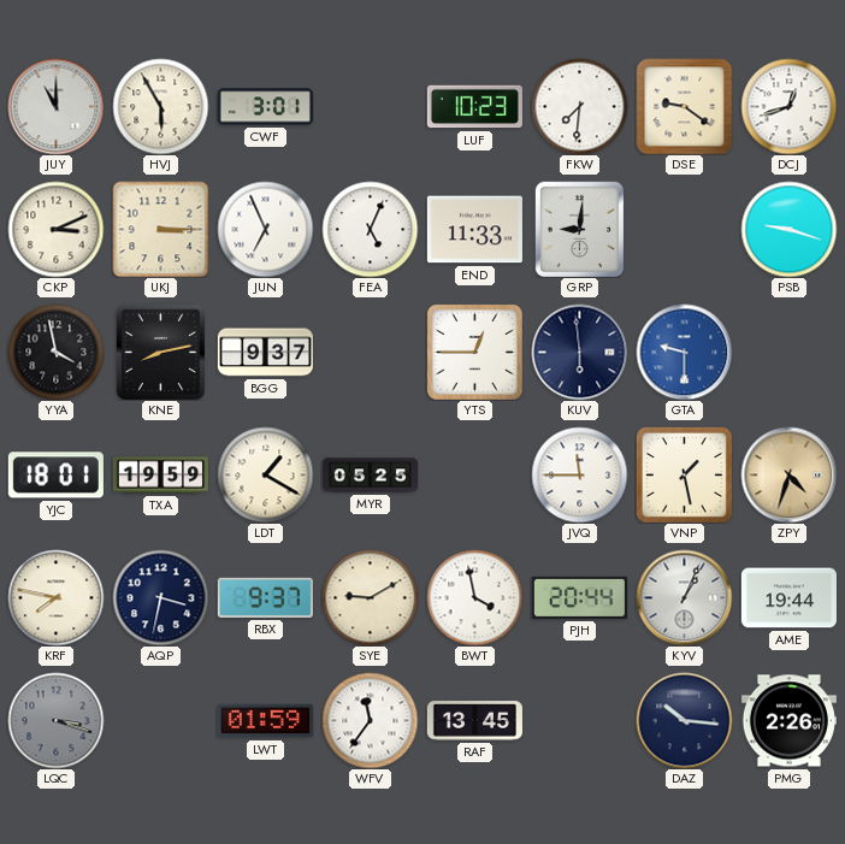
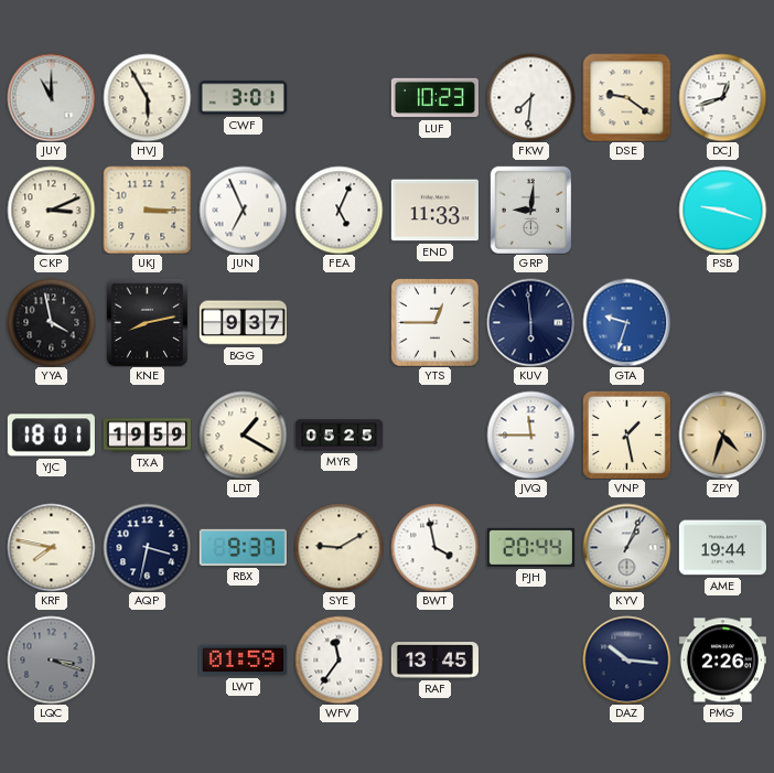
GTA: 9:30 -> 9:33
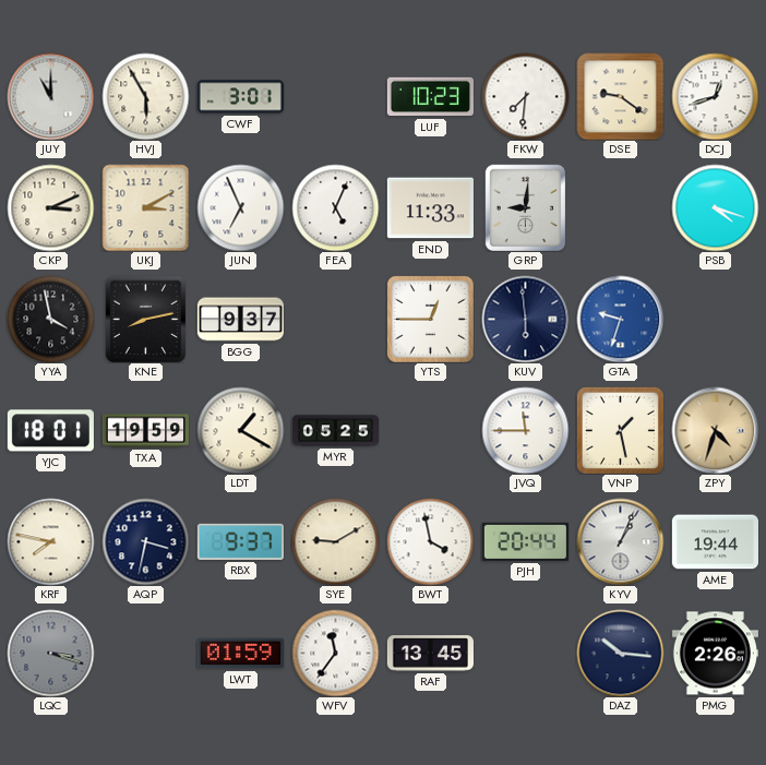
UKJ: 3:15 -> 3:10
PSB: 9:18 -> 4:18
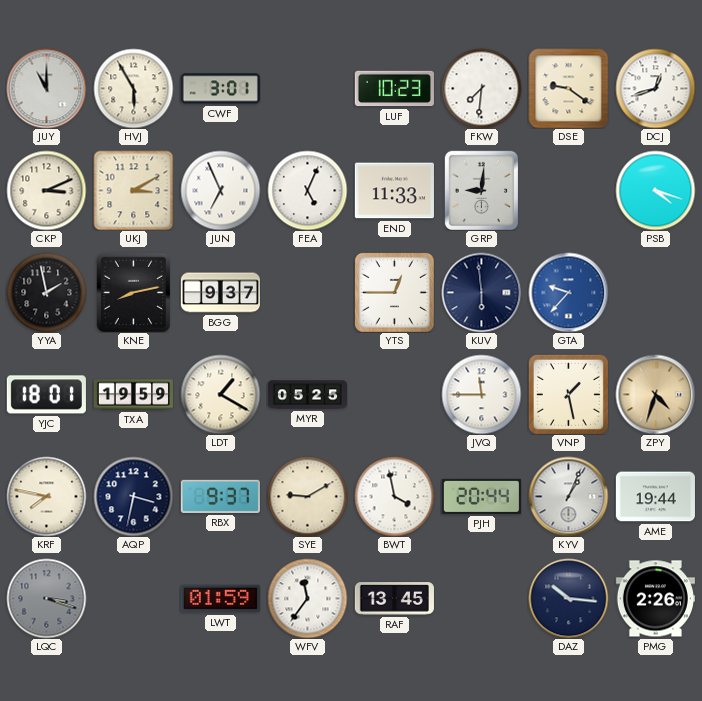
YYA: 3:58 -> 1:58
GTA: 9:33 -> 9:37
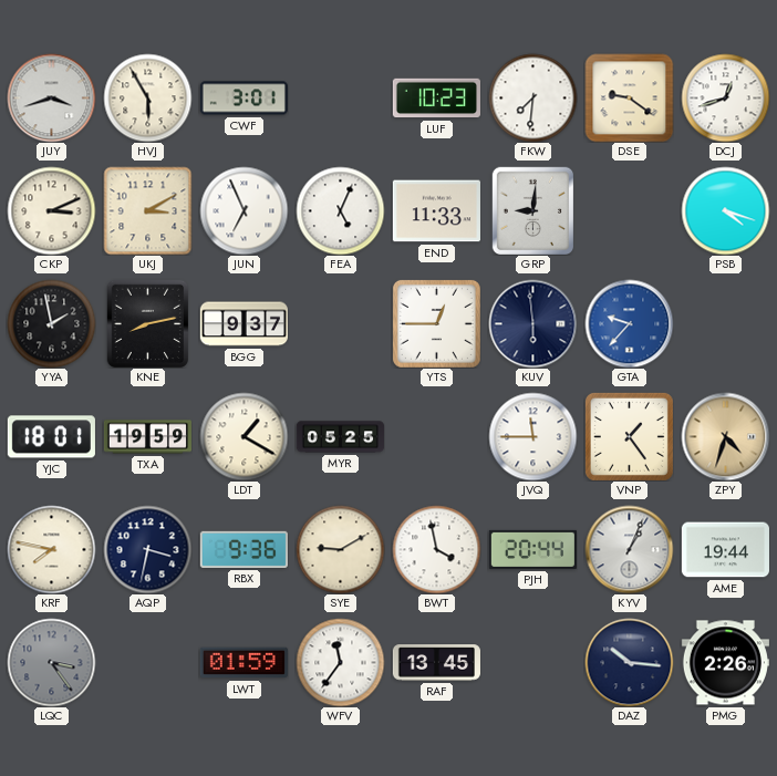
JUY: 11:00 -> 3:42
VNP: 1:28 -> 1:24
RBX: 9:37 -> 9:36
LQC: 3:18 -> 3:24
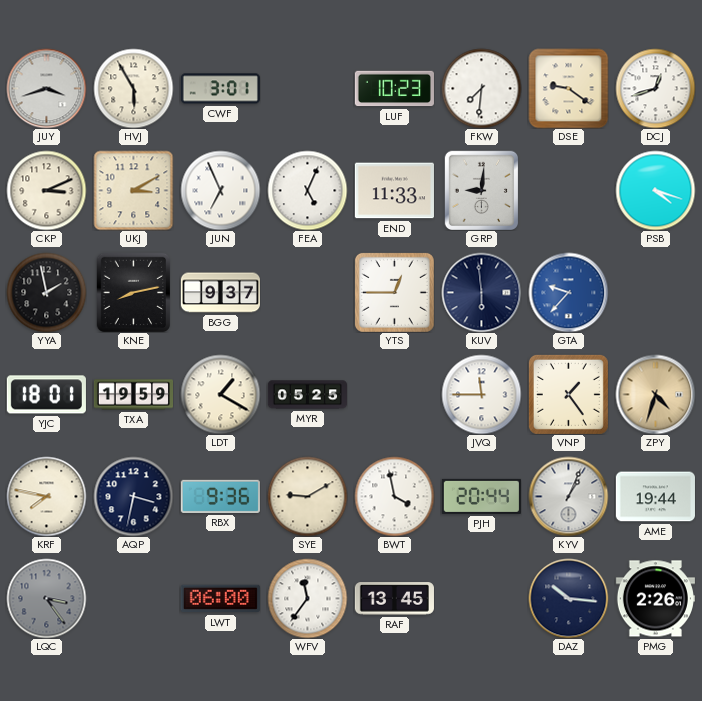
LWT: 01:59 -> 06:00
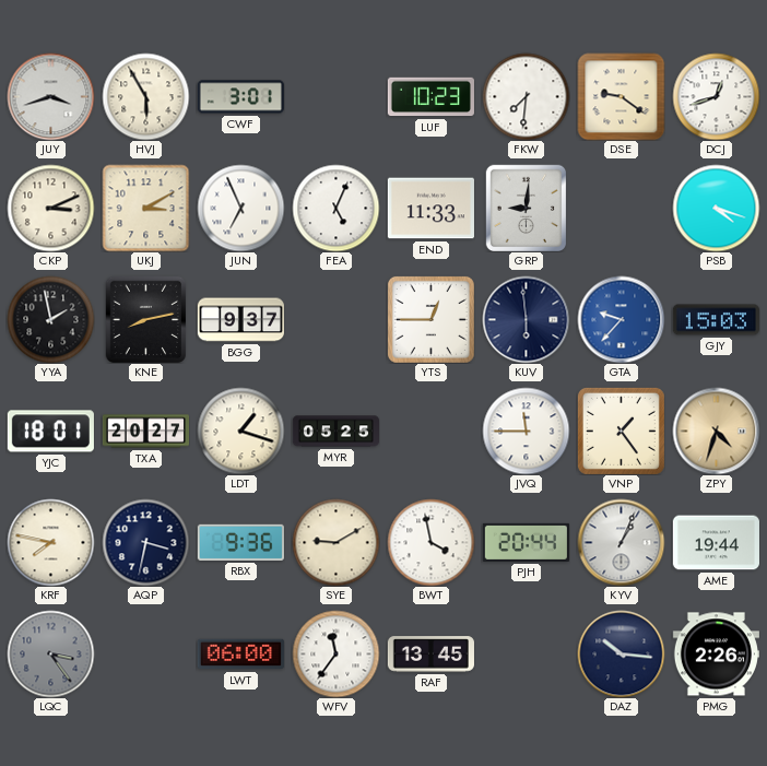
GJY: none -> 15:03
TXA: 19:59 -> 20:27
LDT: 1:20 -> 1:18
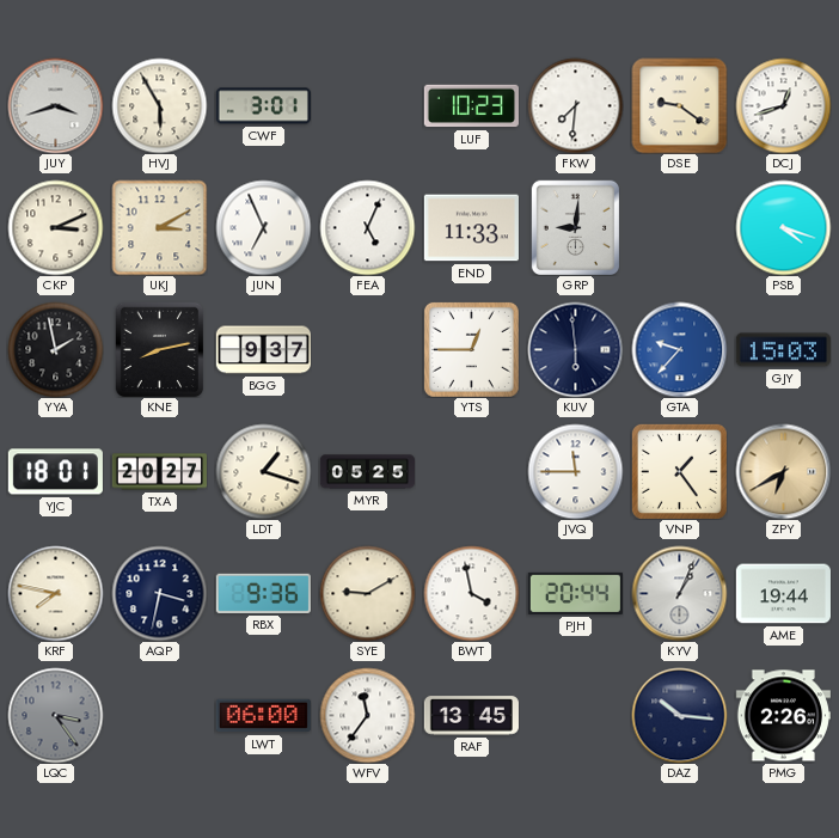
ZPY: 4:33 -> 6:40
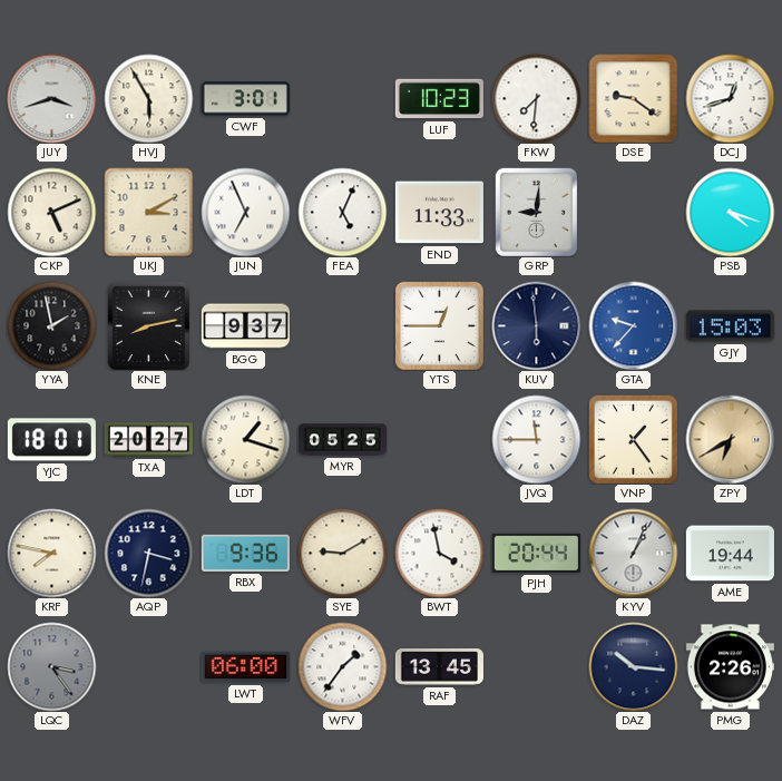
CKP: 3:11 -> 5:11
WFV: 11:36 -> 1:36
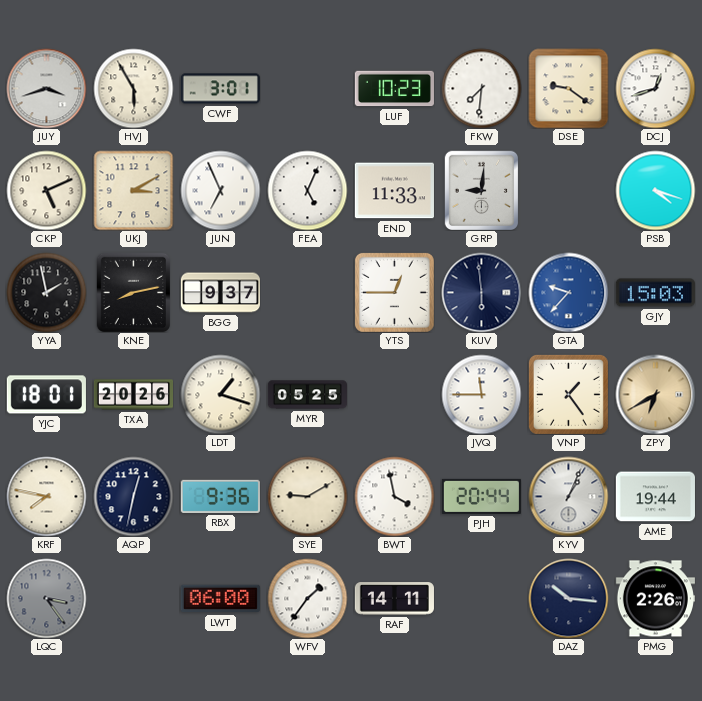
TXA: 20:27 -> 20:26
AQP: 3:32 -> 12:32
RAF: 13:45 -> 14:11
